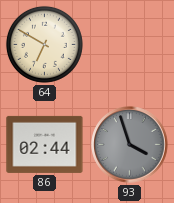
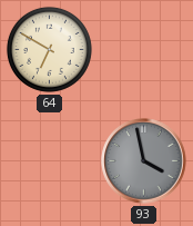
86: 02:44 -> none
93: 3:57 -> 3:58
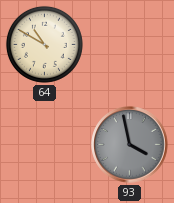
64: 6:50 -> 10:50
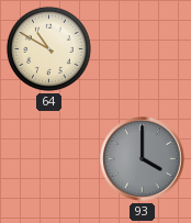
93: 3:58 -> 4:00
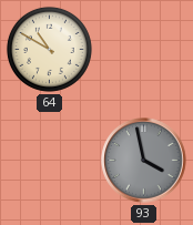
93: 4:00 -> 3:58
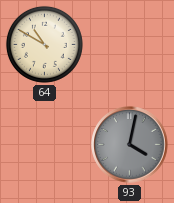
93: 3:58 -> 4:02
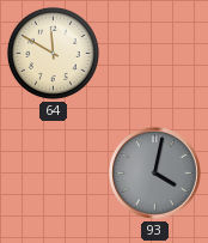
64: 10:50 -> 11:50
